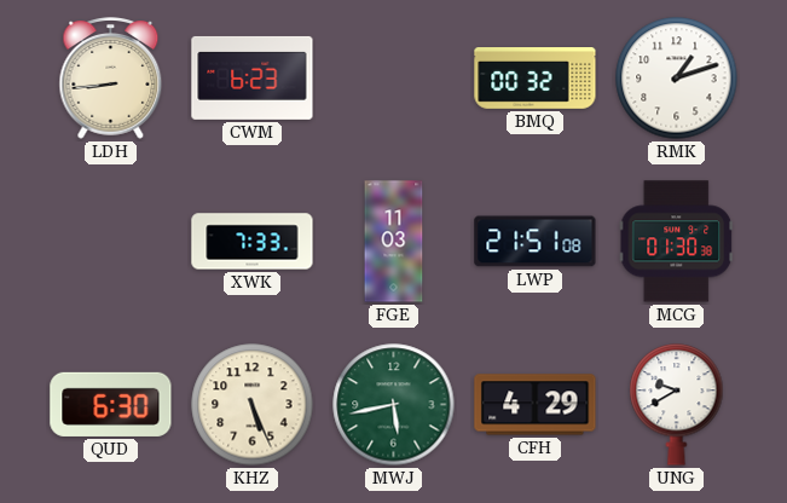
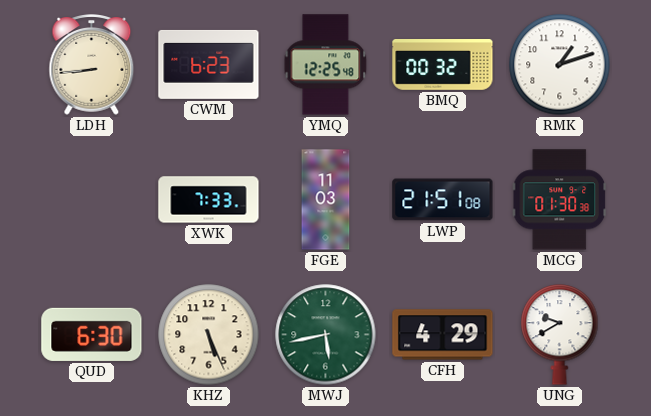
YMQ: none -> 12:25
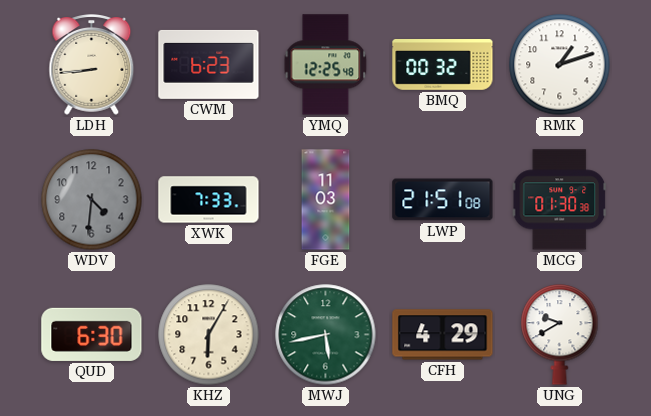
WDV: none -> 4:31
KHZ: 5:26 -> 6:05
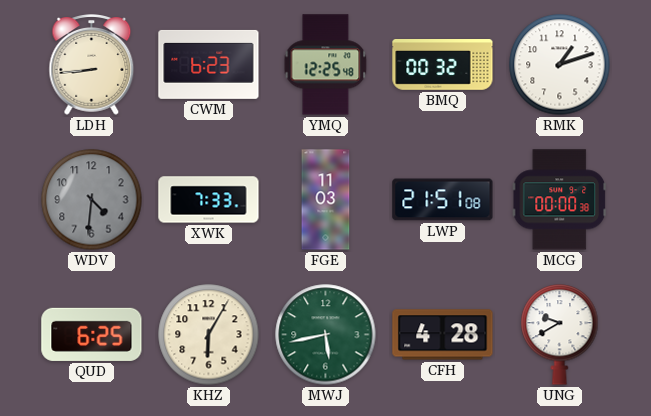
MCG: 01:30 -> 00:00
QUD: 6:30 -> 6:25
CFH: 4:29 -> 4:28
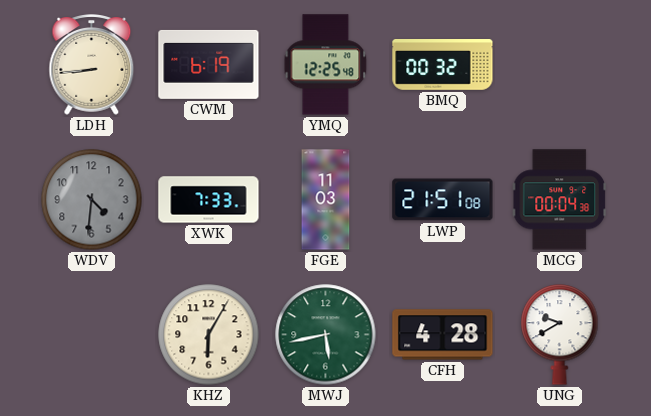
CWM: 6:23 -> 6:19
RMK: 1:12 -> none
MCG: 00:00 -> 00:04
QUD: 6:25 -> none
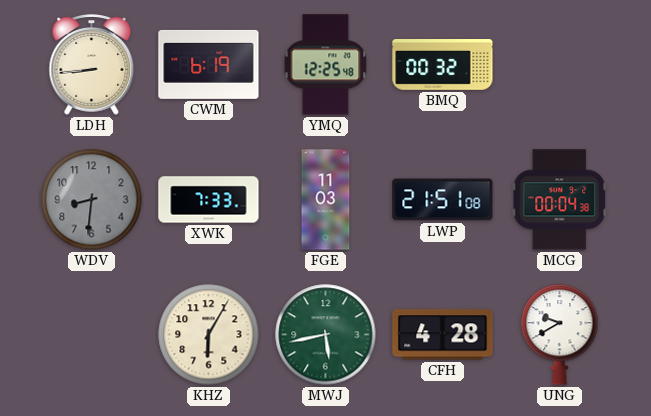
WDV: 4:31 -> 8:31
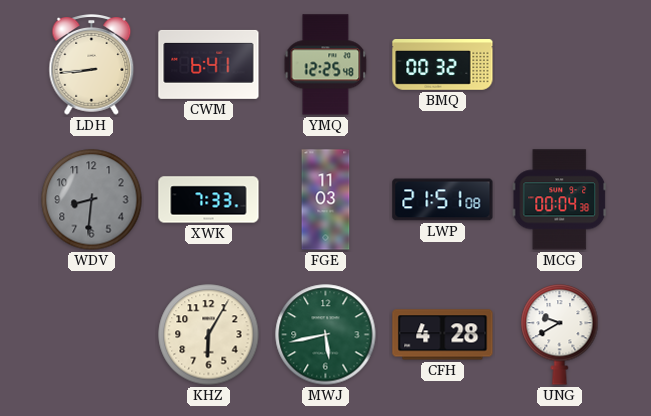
CWM: 6:19 -> 6:41
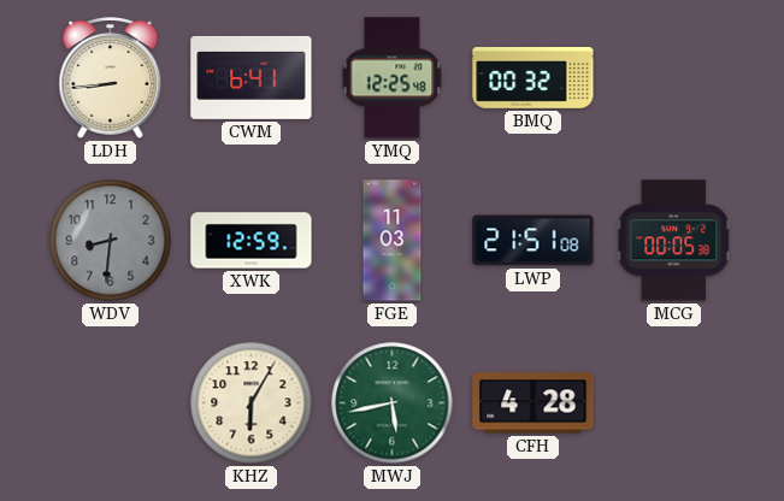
XWK: 7:33 -> 12:59
MCG: 00:04 -> 00:05
UNG: 9:40 -> none
